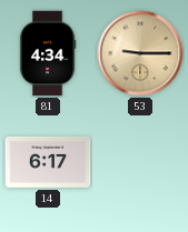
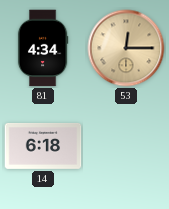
53: 9:15 -> 12:15
14: 6:17 -> 6:18
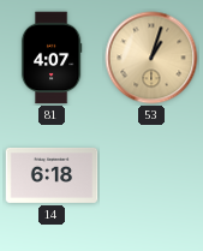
81: 4:34 -> 4:07
53: 12:15 -> 1:03
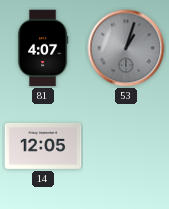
53 dial: champagne -> grey
14: 6:18 -> 12:05
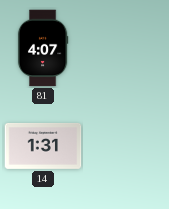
53: 1:03 -> none
14: 12:05 -> 1:31
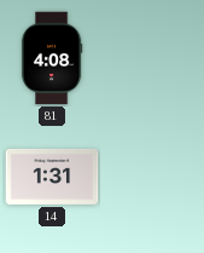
81: 4:07 -> 4:08
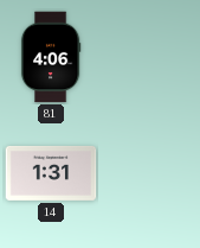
81: 4:08 -> 4:06
